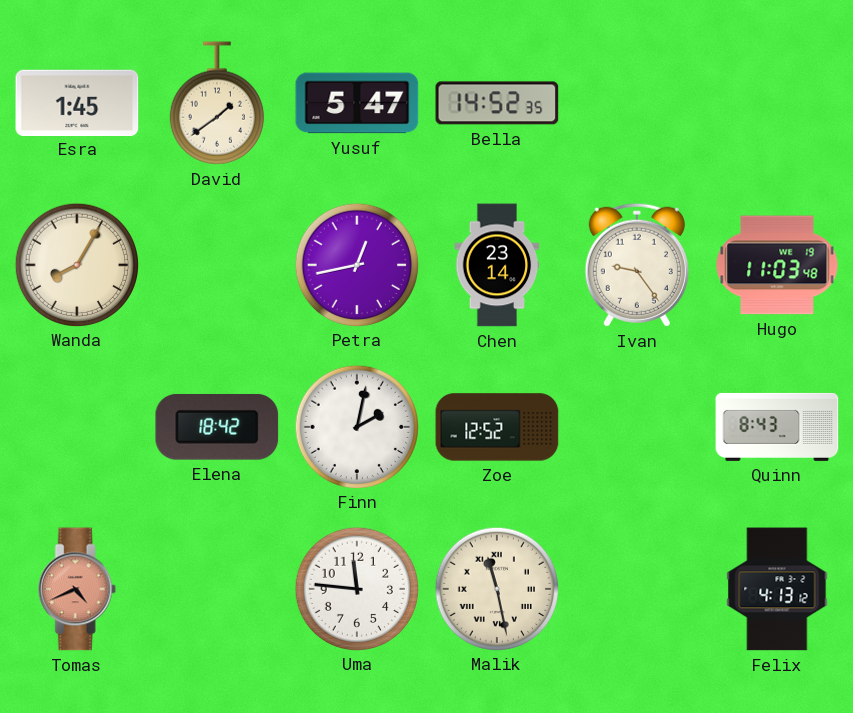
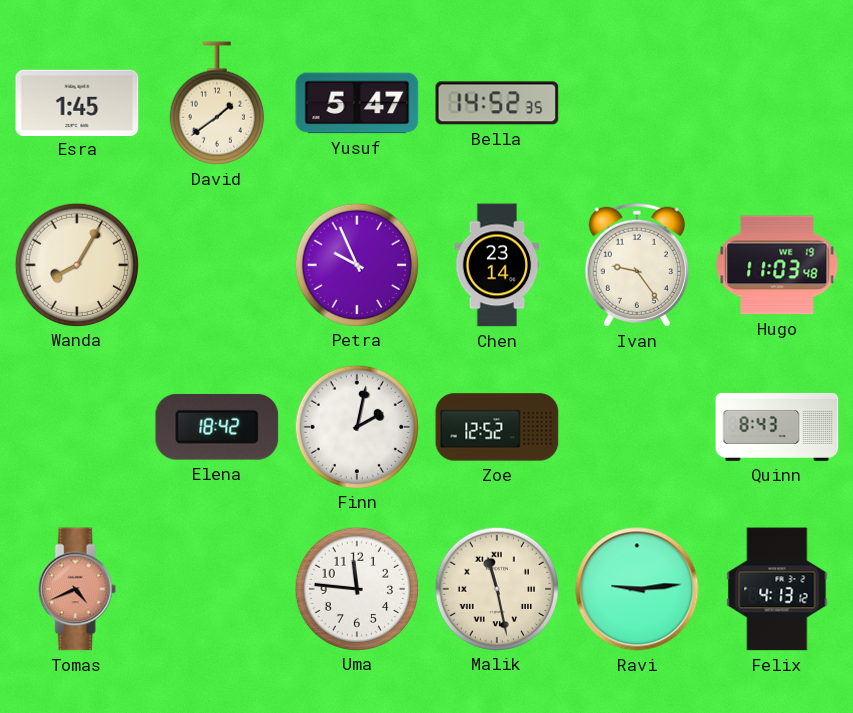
Petra: 12:43 -> 9:56
Ravi: none -> 9:14
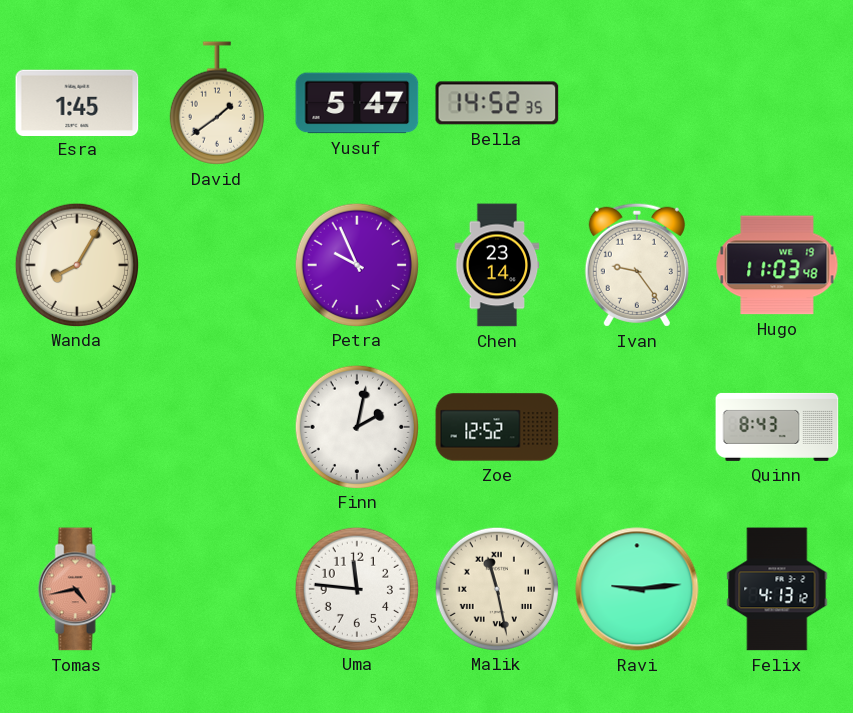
Elena: 18:42 -> none
Tomas: 4:41 -> 4:43
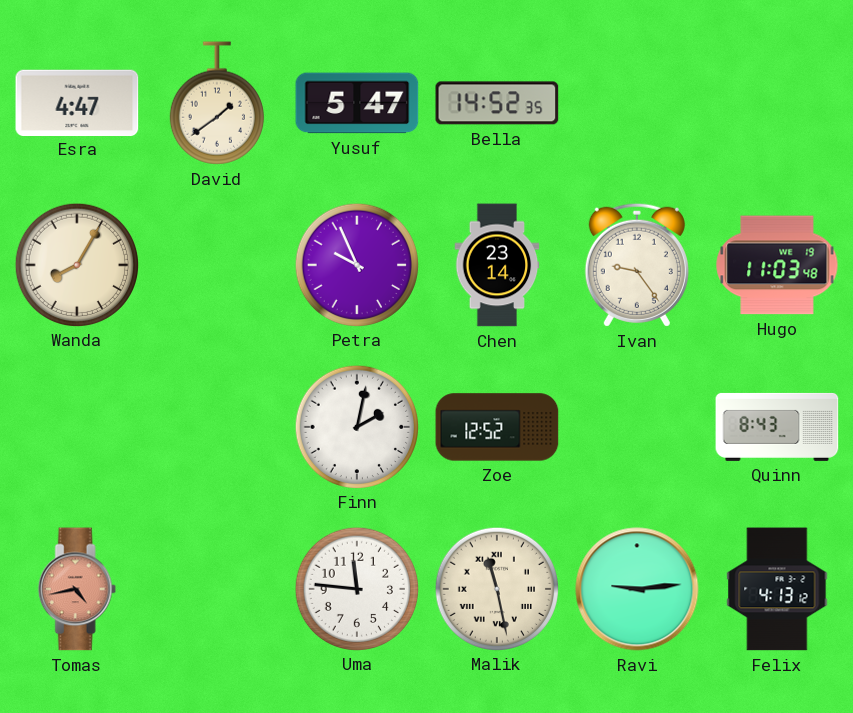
Esra: 1:45 -> 4:47
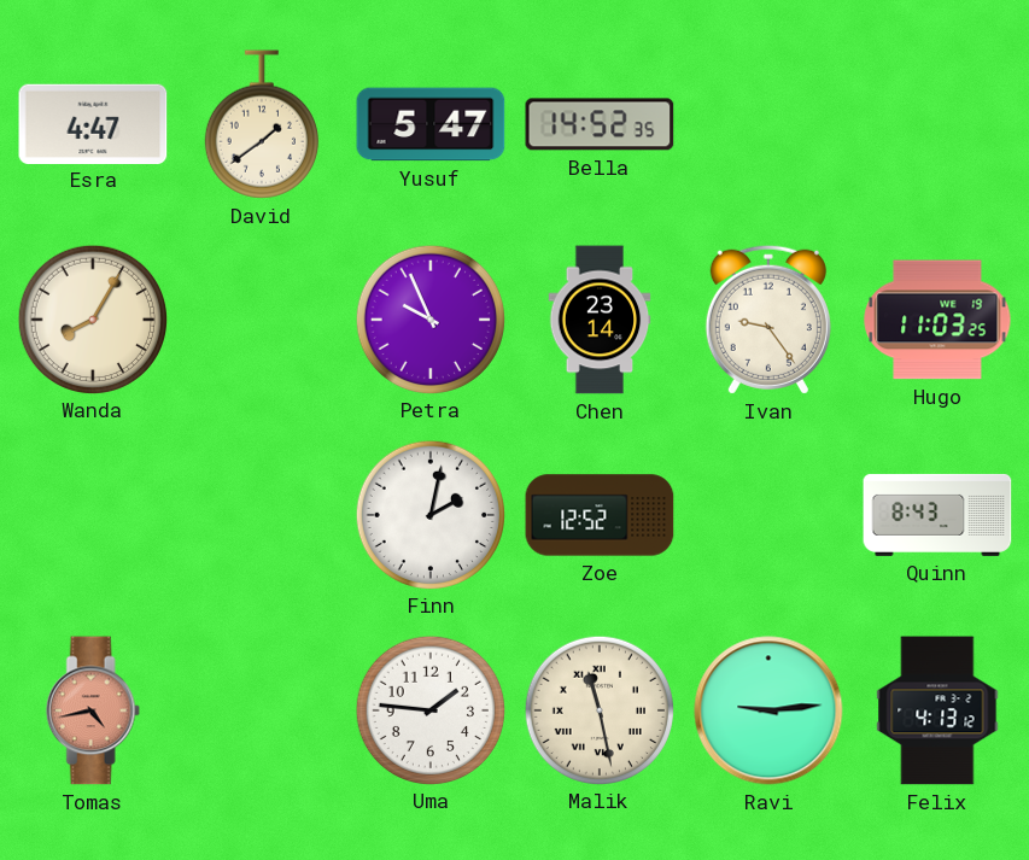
Hugo: 11:03:48 -> 11:03:25
Uma: 11:46 -> 1:46
